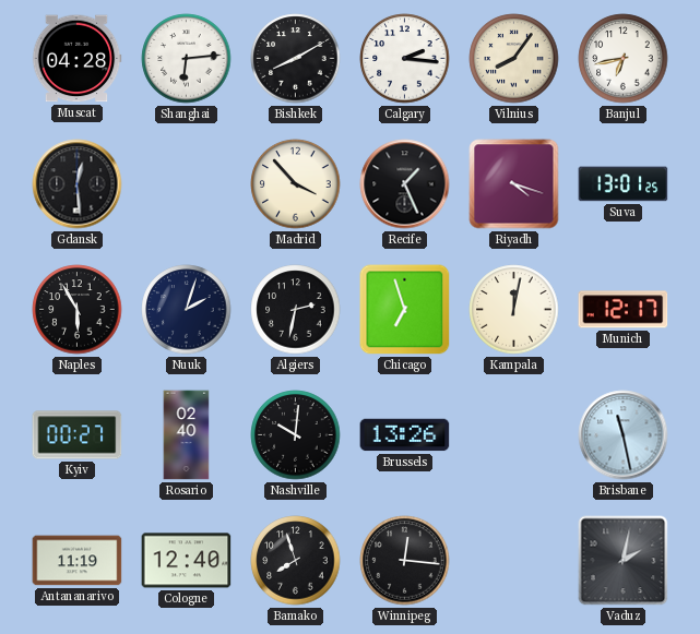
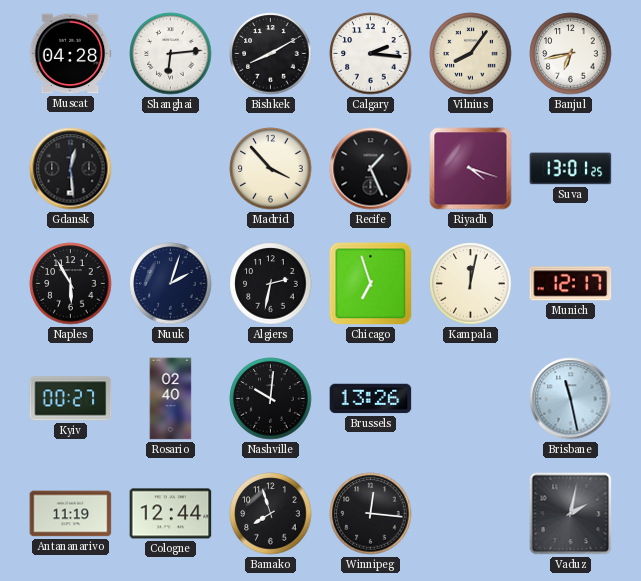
Cologne: 12:40 -> 12:44
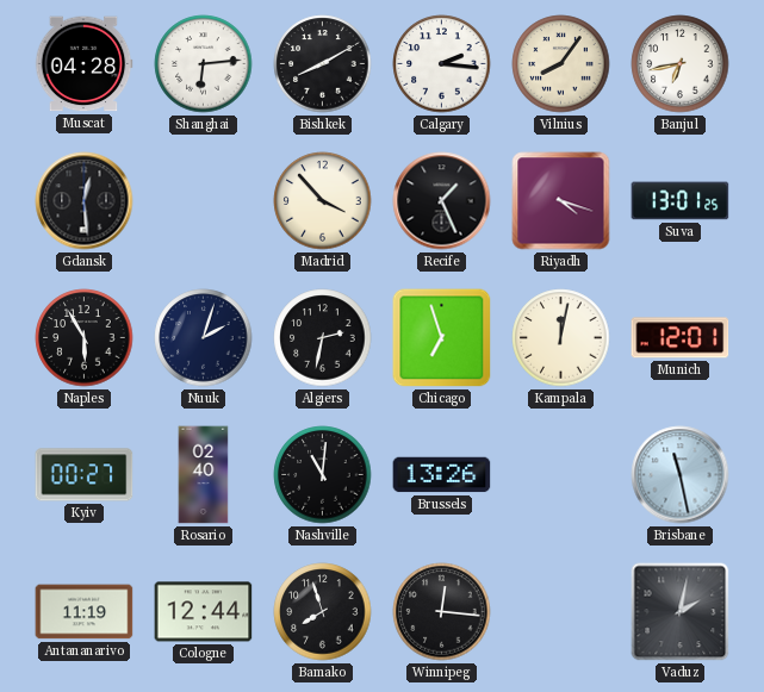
Munich: 12:17 -> 12:01
Nashville: 10:01 -> 11:01
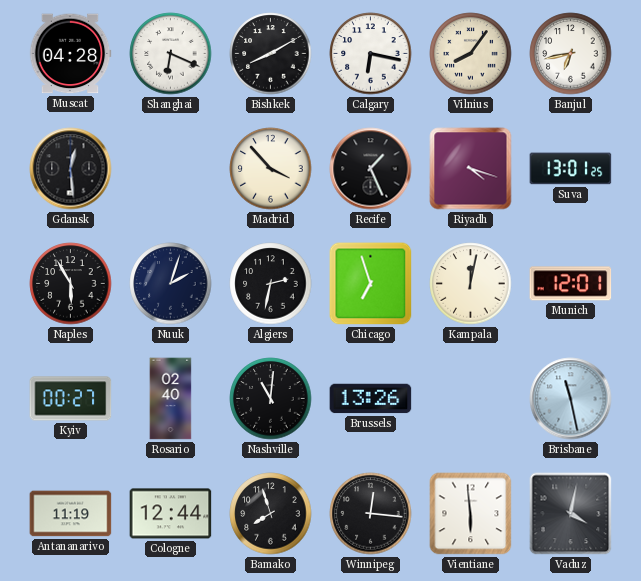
Shanghai: 6:14 -> 6:19
Calgary: 2:16 -> 6:17
Vientiane: none -> 5:59
Vaduz: 2:02 -> 4:02
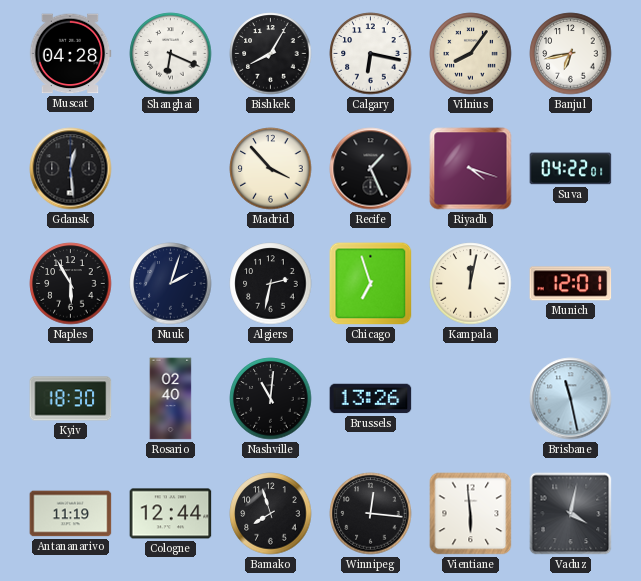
Bishkek: 8:10 -> 8:05
Suva: 13:01 -> 04:22
Kyiv: 00:27 -> 18:30
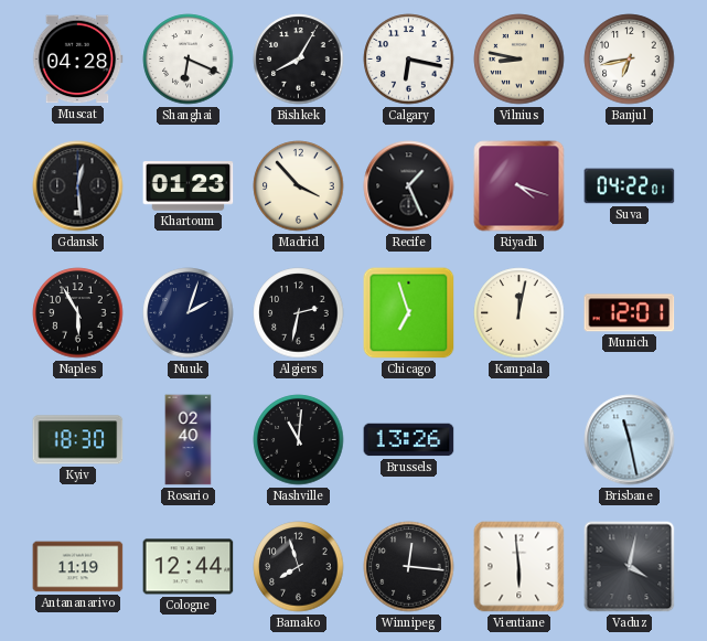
Vilnius: 8:06 -> 8:47
Khartoum: none -> 01:23
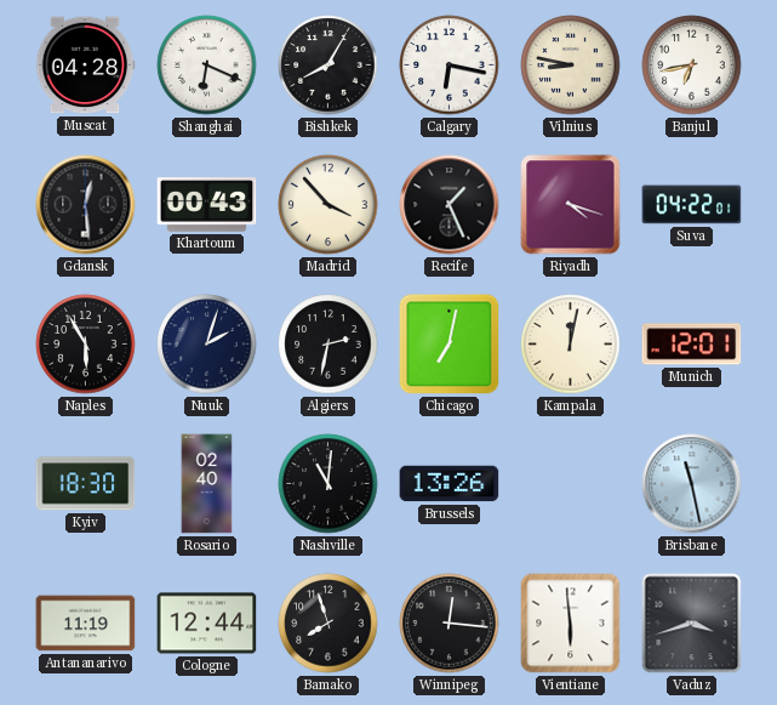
Khartoum: 01:23 -> 00:43
Chicago: 6:57 -> 7:02
Vaduz: 4:02 -> 3:42
